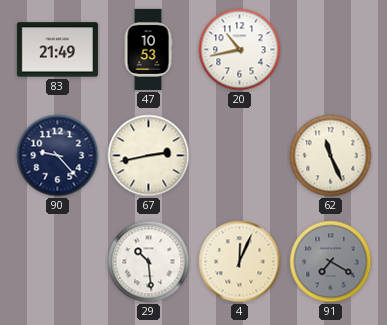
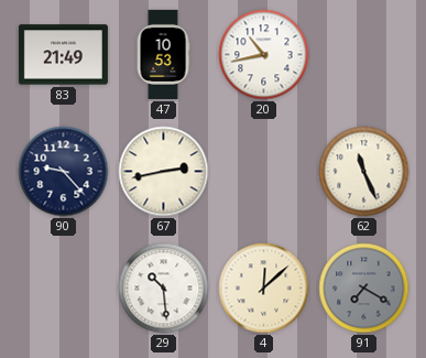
4: 12:04 -> 12:08
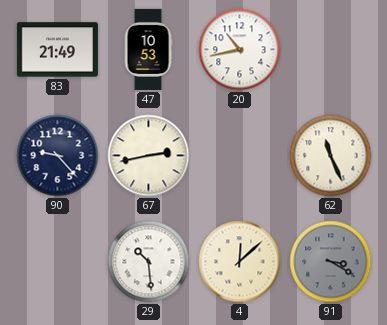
91: 7:20 -> 3:20
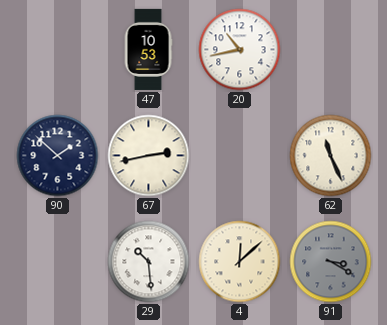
83: 21:49 -> none
90: 9:23 -> 1:52
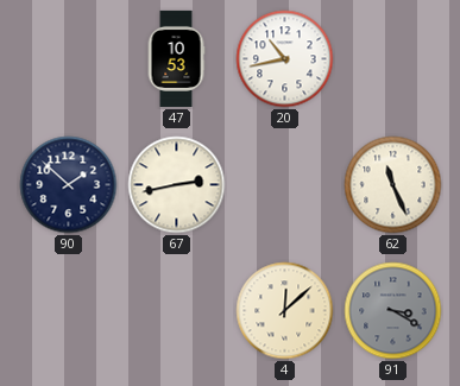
29: 10:29 -> none
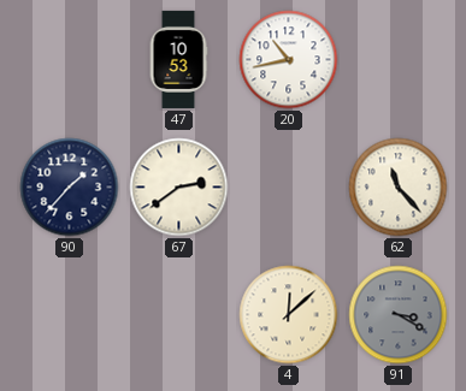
90: 1:52 -> 1:37
67: 2:43 -> 2:39
62: 11:26 -> 11:23
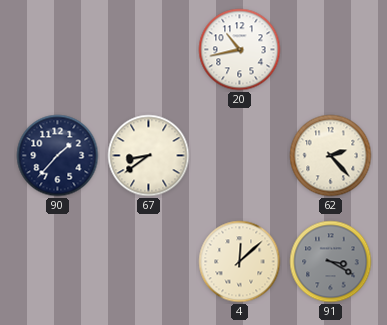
47: 10:53 -> none
67: 2:39 -> 8:39
62: 11:23 -> 2:23
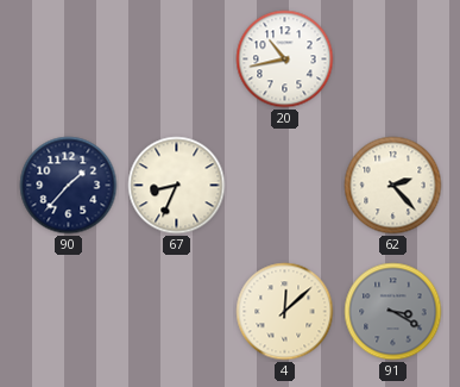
67: 8:39 -> 8:34
